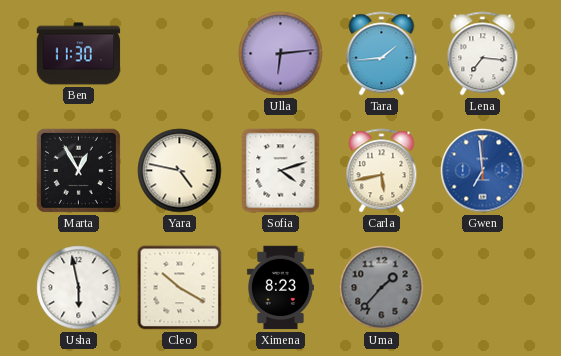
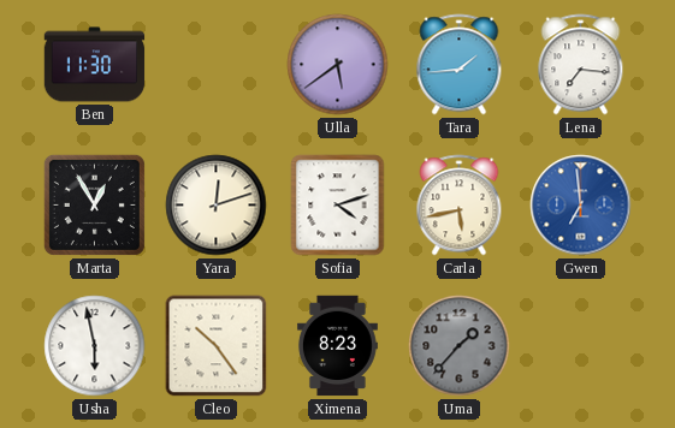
Ulla: 6:14 -> 5:39
Yara: 4:47 -> 12:12
Cleo: 10:20 -> 10:24
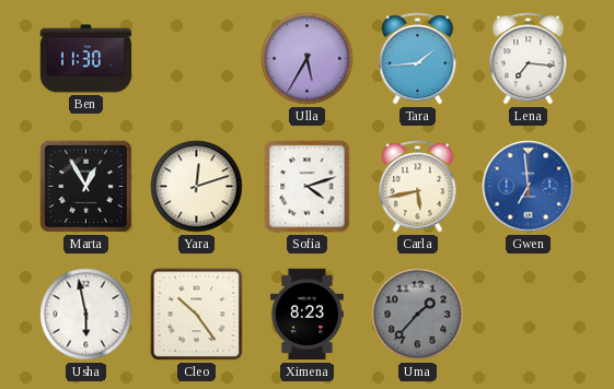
Ulla: 5:39 -> 5:35
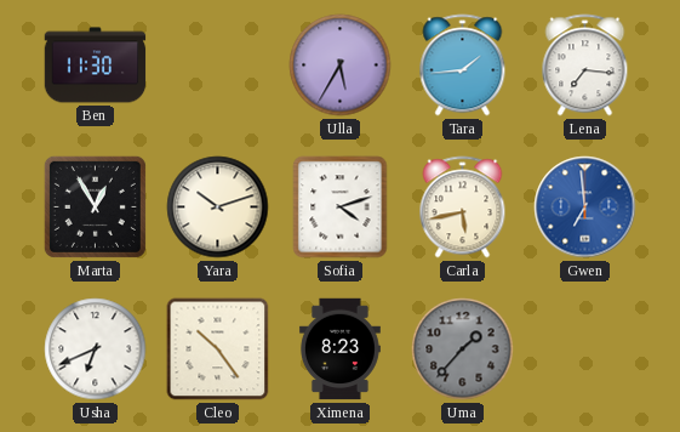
Yara: 12:12 -> 10:12
Usha: 5:58 -> 6:41
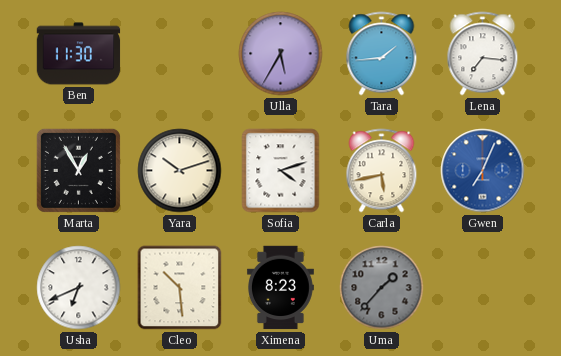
Gwen: 6:59 -> 7:04
Cleo: 10:24 -> 10:29
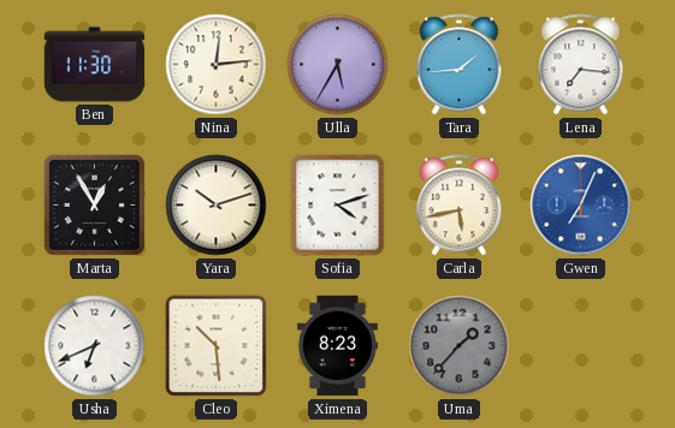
Nina: none -> 12:14
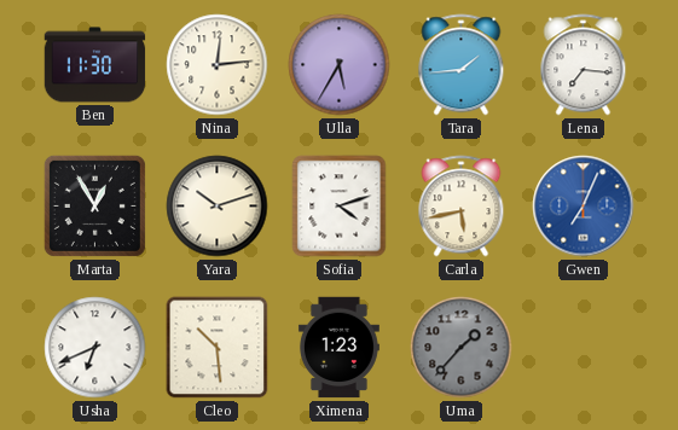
Ximena: 8:23 -> 1:23
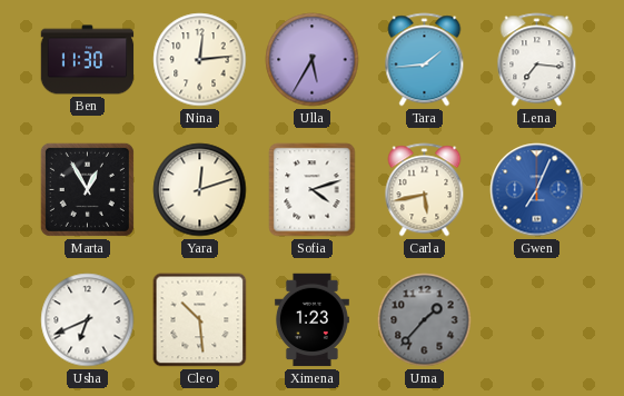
Yara: 10:12 -> 12:12
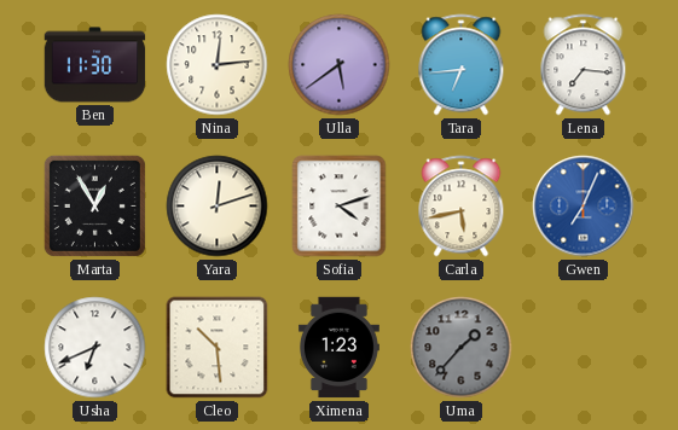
Ulla: 5:35 -> 5:39
Tara: 1:44 -> 6:44
